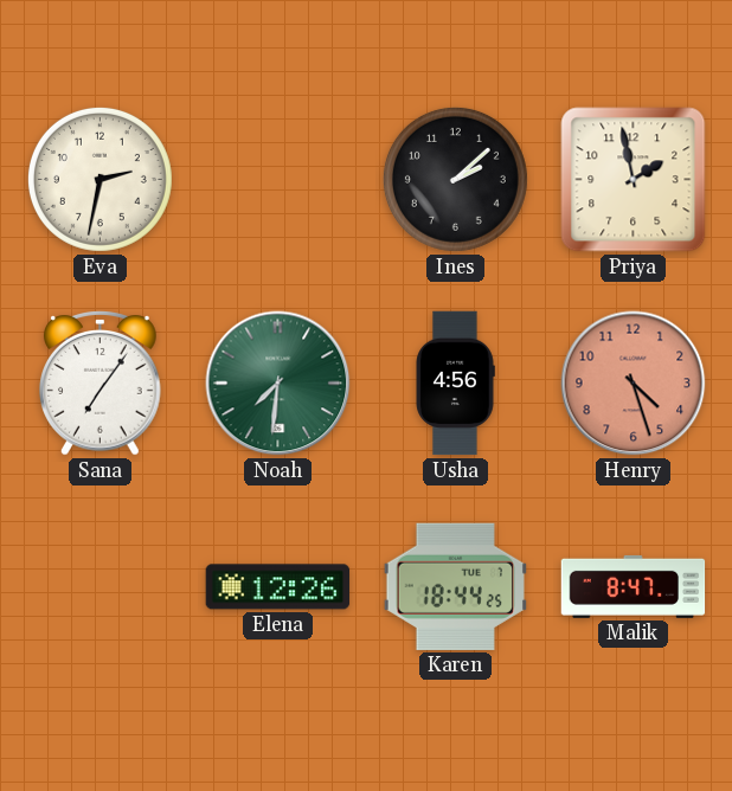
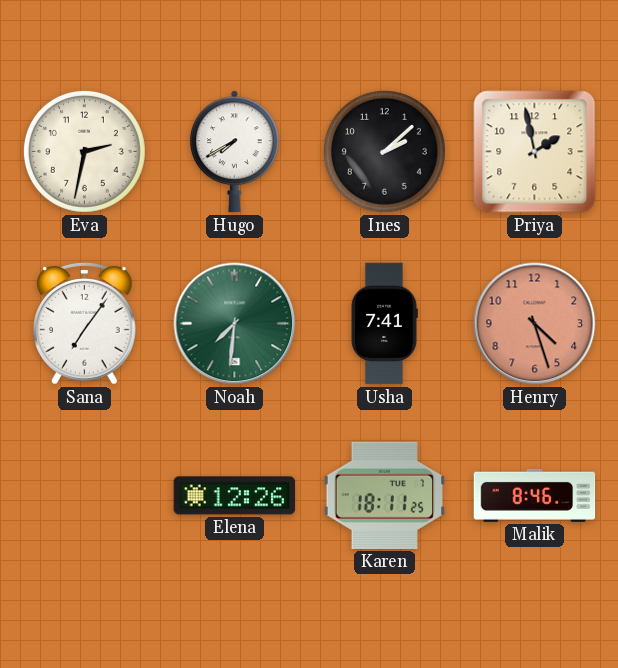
Hugo: none -> 7:40
Usha: 4:56 -> 7:41
Karen: 18:44 -> 18:11
Malik: 8:47 -> 8:46
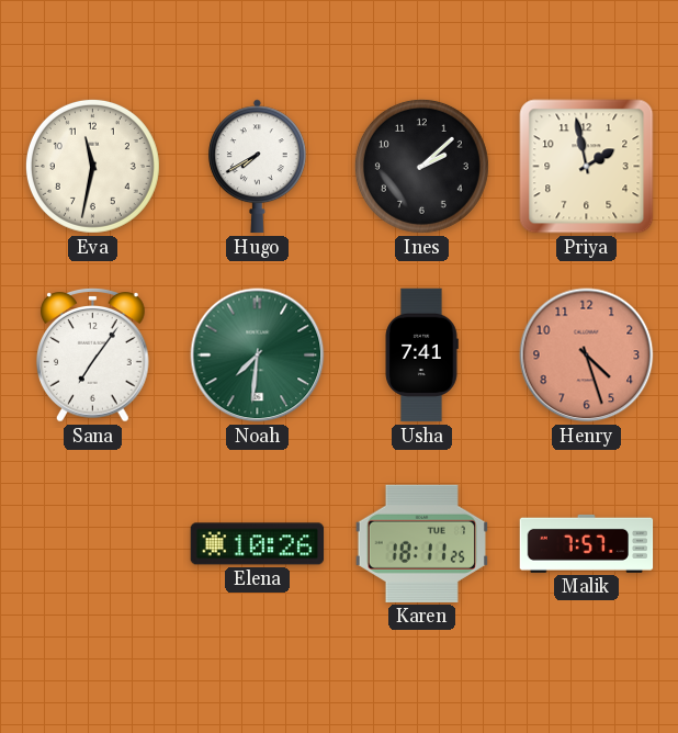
Eva: 2:32 -> 11:32
Elena: 12:26 -> 10:26
Malik: 8:46 -> 7:57
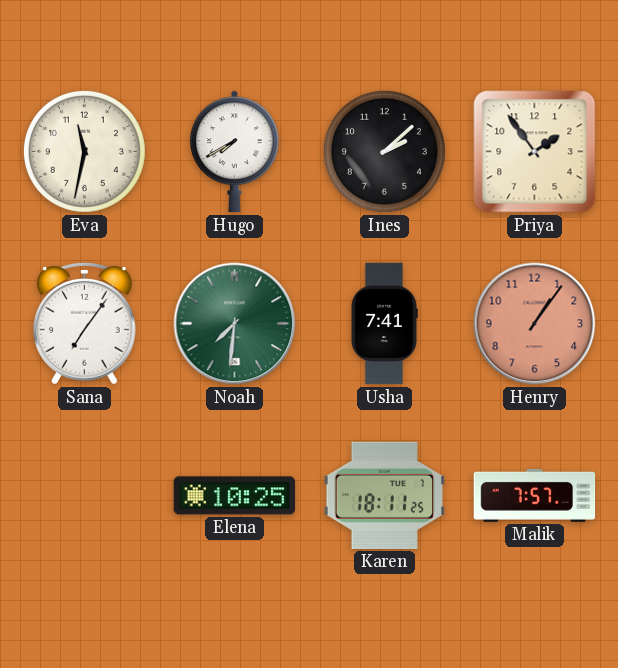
Priya: 1:58 -> 1:54
Henry: 4:27 -> 1:06
Elena: 10:26 -> 10:25
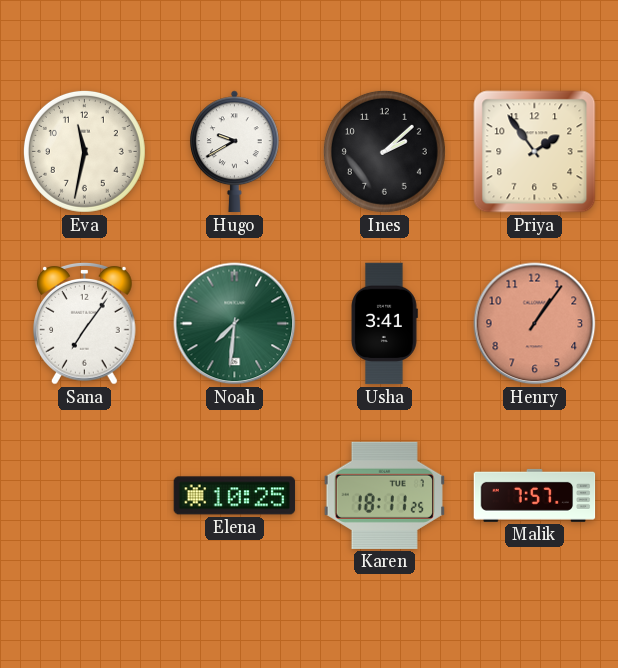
Hugo: 7:40 -> 9:40
Usha: 7:41 -> 3:41
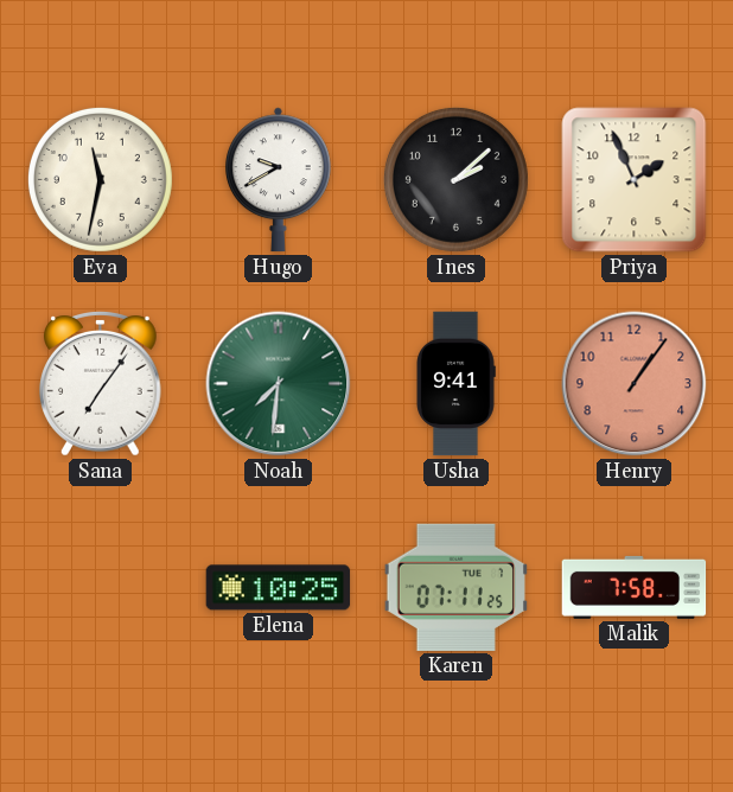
Priya: 1:54 -> 1:56
Usha: 3:41 -> 9:41
Karen: 18:11 -> 07:11
Malik: 7:57 -> 7:58
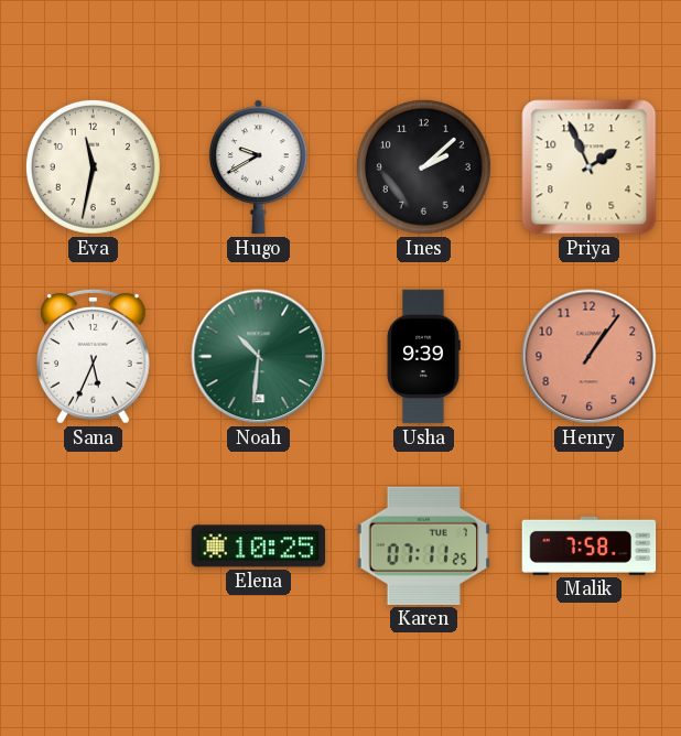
Sana: 7:06 -> 5:34
Noah: 7:31 -> 10:31
Usha: 9:41 -> 9:39
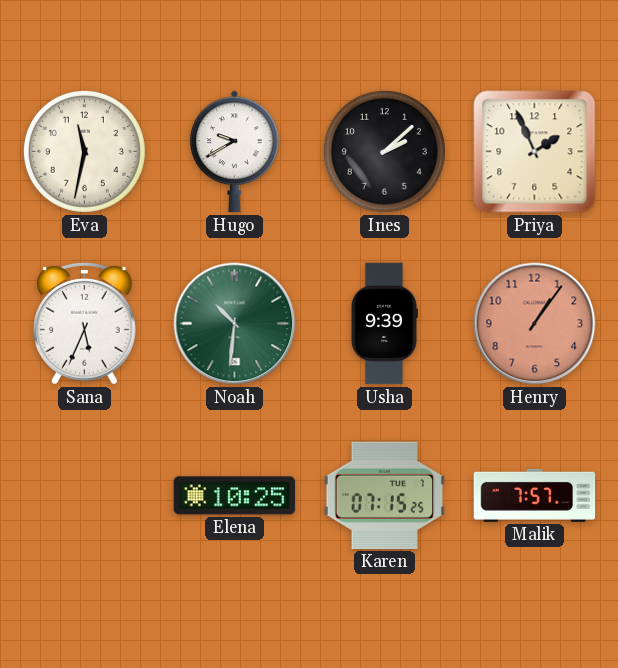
Karen: 07:11 -> 07:15
Malik: 7:58 -> 7:57
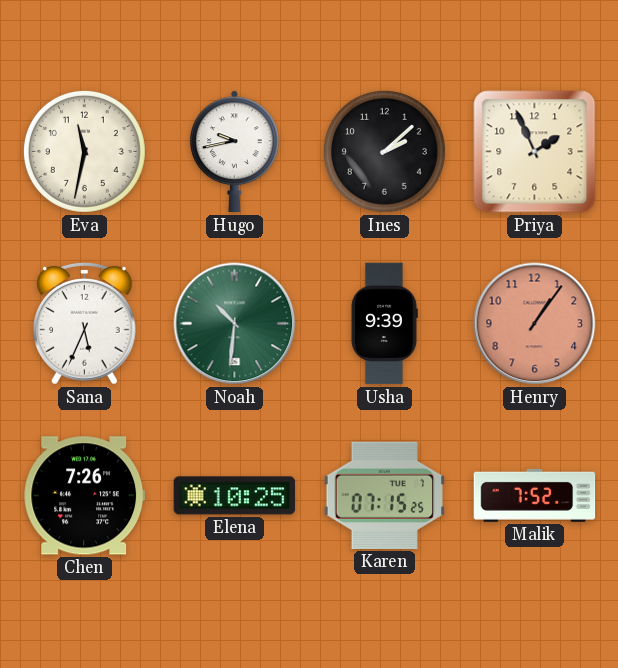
Hugo: 9:40 -> 9:43
Chen: none -> 7:26
Malik: 7:57 -> 7:52
